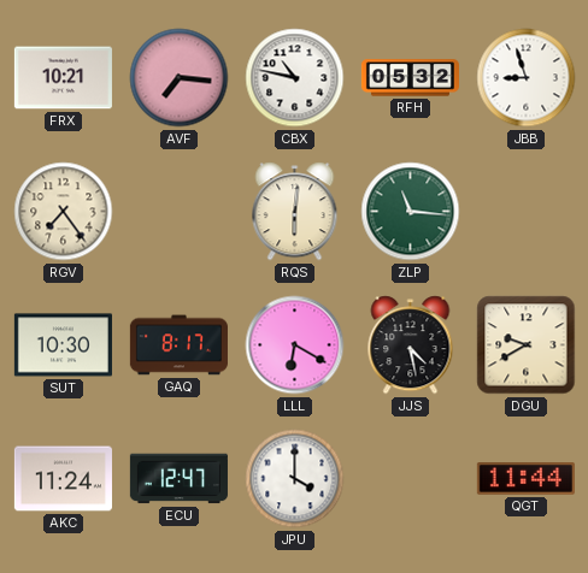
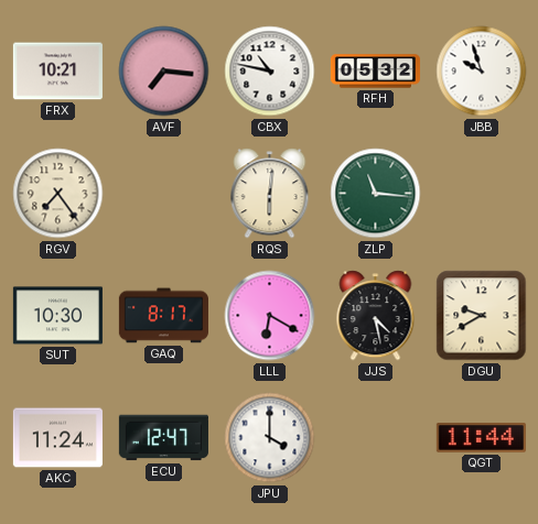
JBB: 8:57 -> 9:57
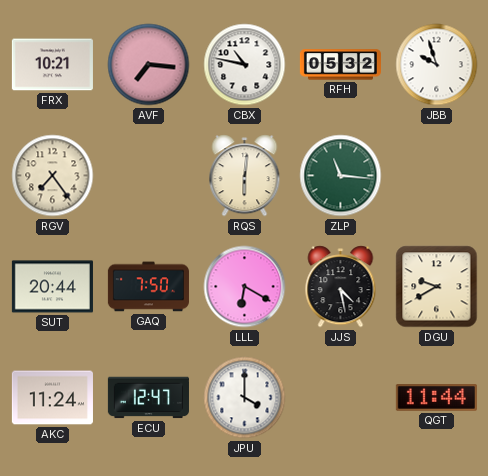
SUT: 10:30 -> 20:44
GAQ: 8:17 -> 7:50
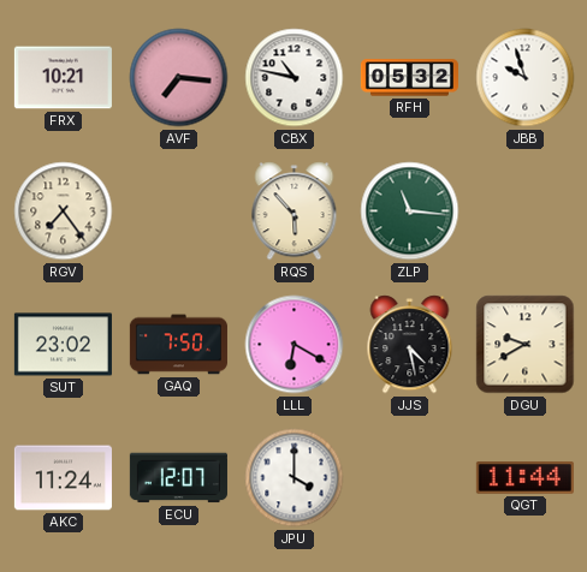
RQS: 6:01 -> 5:53
SUT: 20:44 -> 23:02
ECU: 12:47 -> 12:07
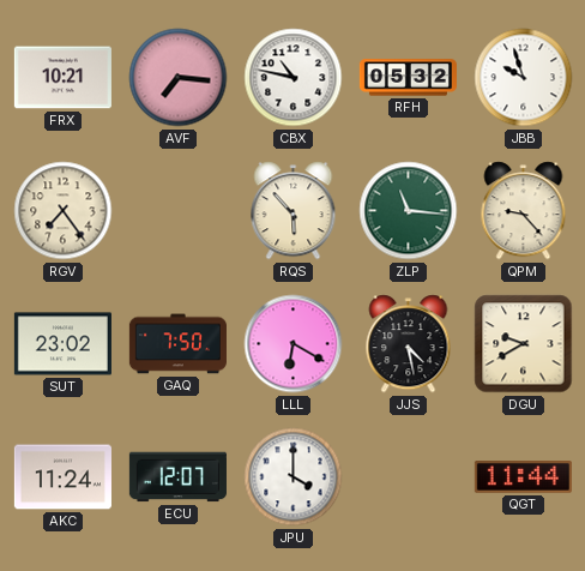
QPM: none -> 9:23
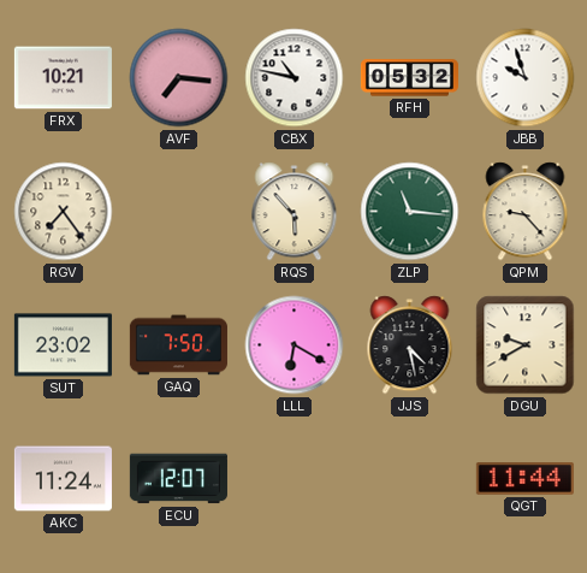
JPU: 4:00 -> none
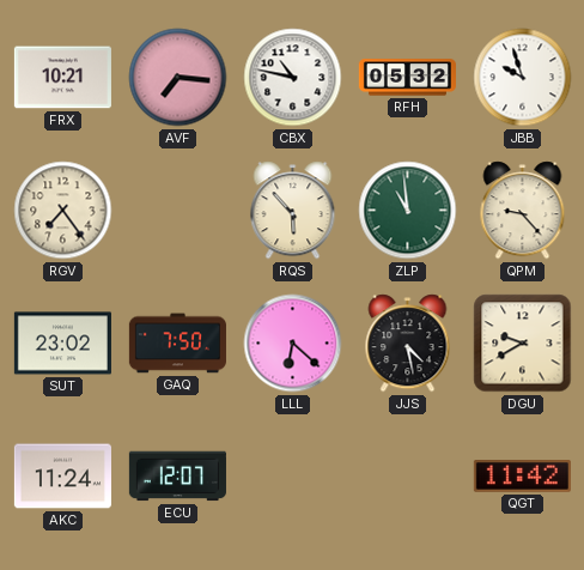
ZLP: 11:16 -> 10:59
LLL: 6:20 -> 6:22
QGT: 11:44 -> 11:42
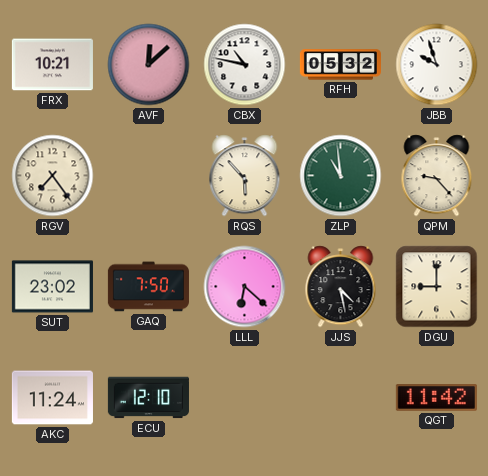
AVF: 7:16 -> 12:08
DGU: 9:40 -> 9:00
ECU: 12:07 -> 12:10
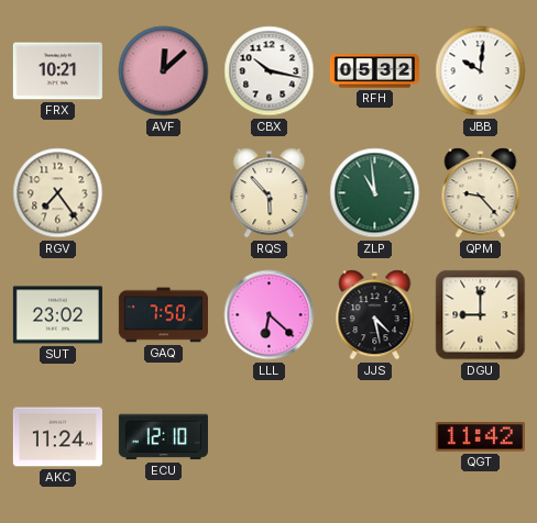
CBX: 10:47 -> 10:17
JBB: 9:57 -> 10:01
